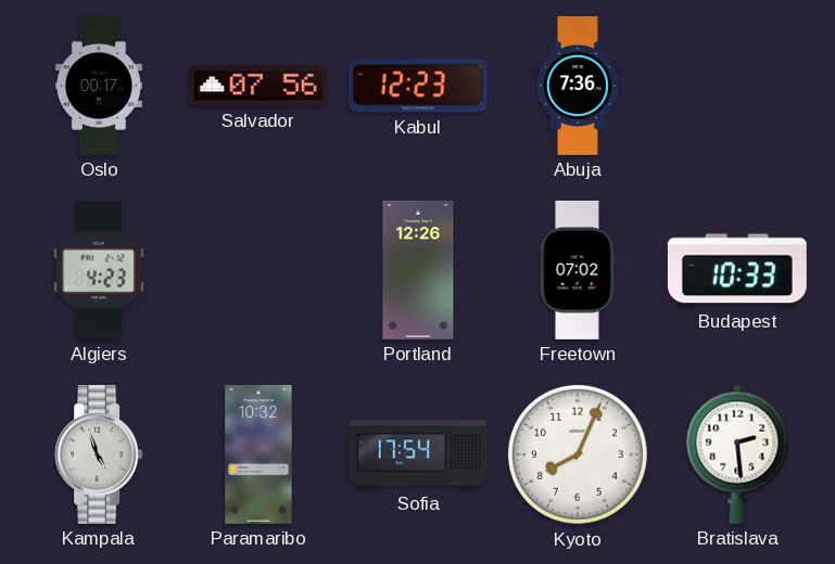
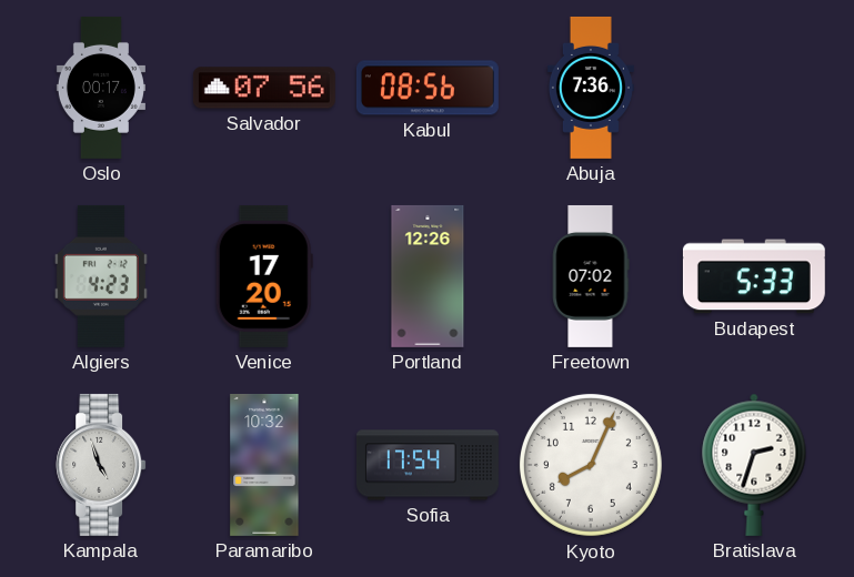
Kabul: 12:23 -> 08:56
Venice: none -> 17:20
Budapest: 10:33 -> 5:33
Bratislava: 2:29 -> 2:33
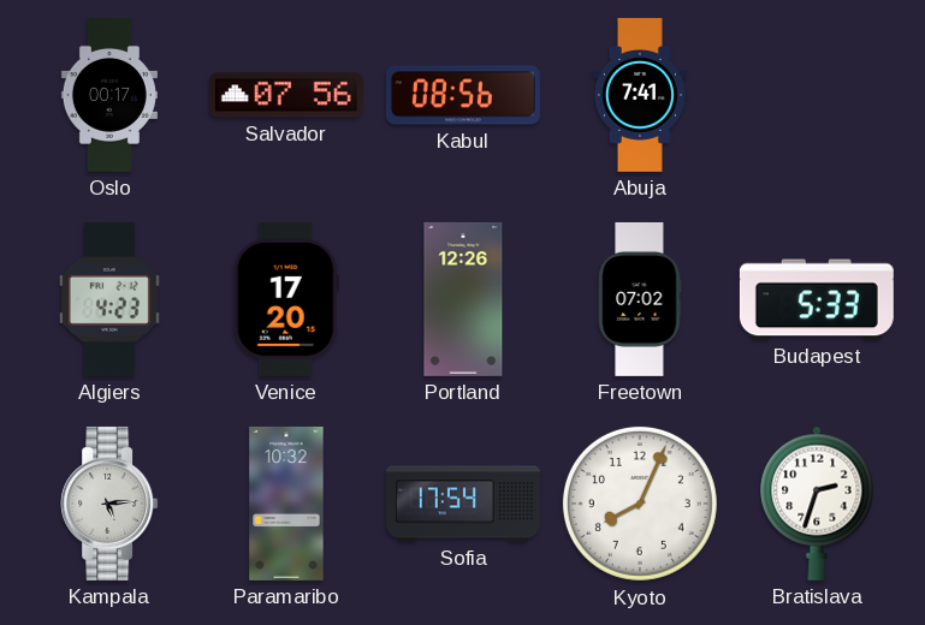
Abuja: 7:36 -> 7:41
Kampala: 4:57 -> 5:14
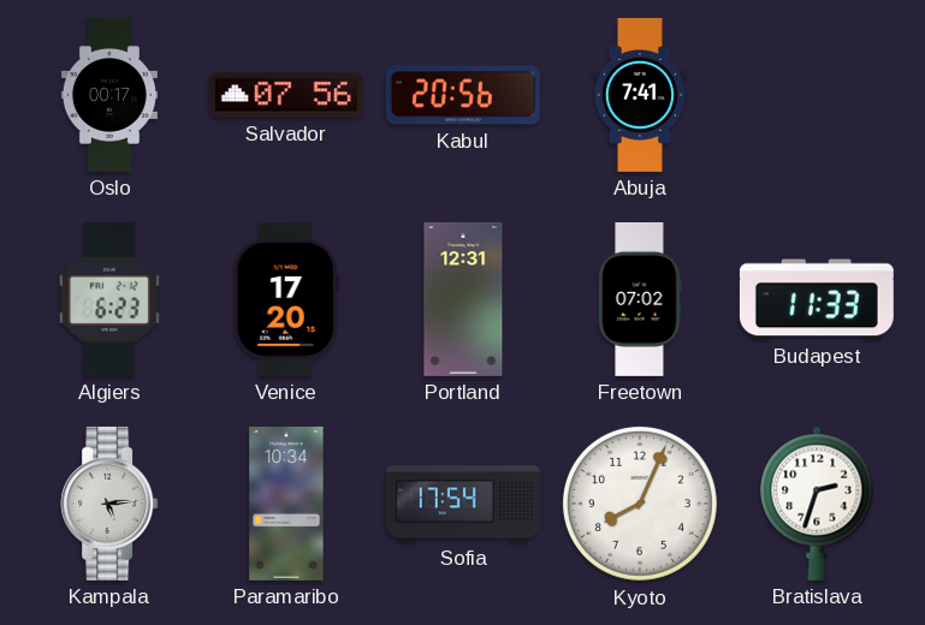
Kabul: 08:56 -> 20:56
Algiers: 4:23 -> 6:23
Portland: 12:26 -> 12:31
Budapest: 5:33 -> 11:33
Paramaribo: 10:32 -> 10:34
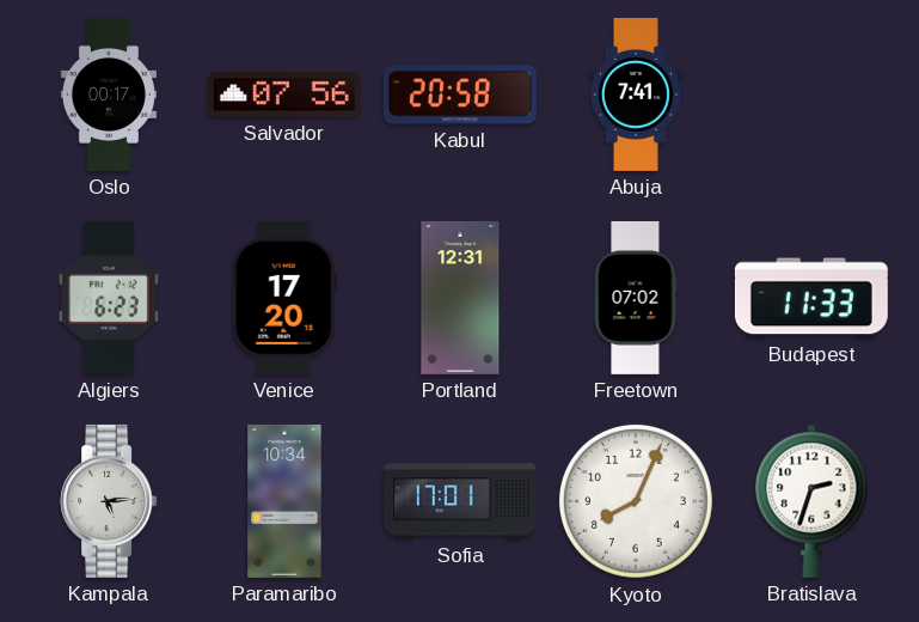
Kabul: 20:56 -> 20:58
Sofia: 17:54 -> 17:01
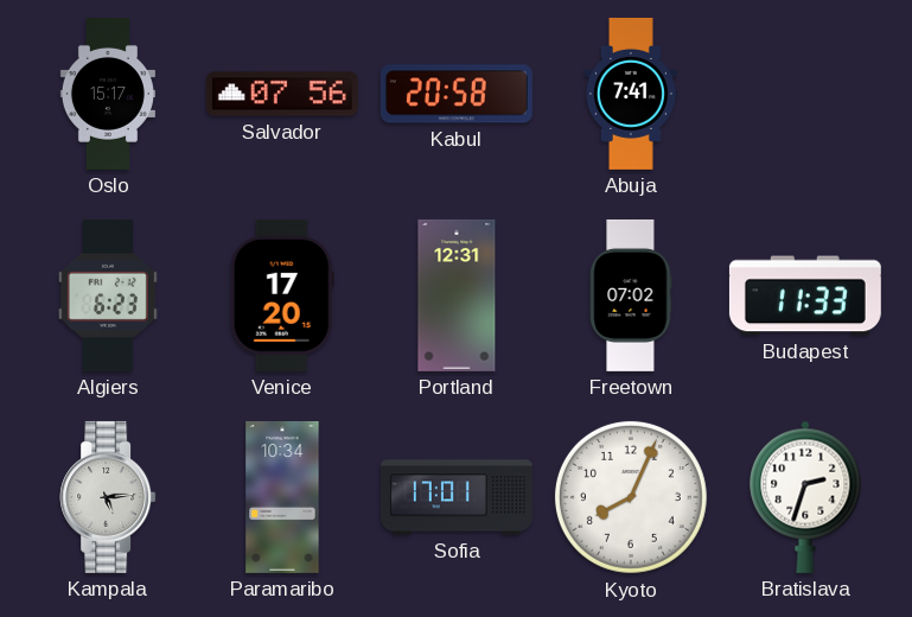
Oslo: 00:17 -> 15:17
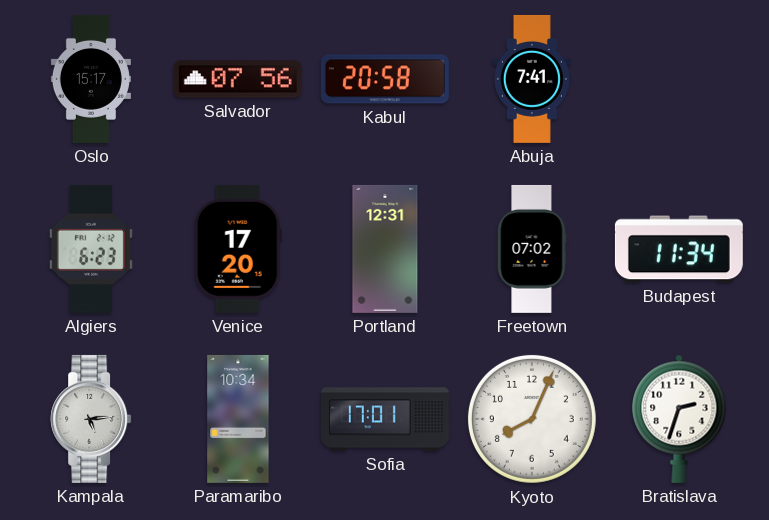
Budapest: 11:33 -> 11:34
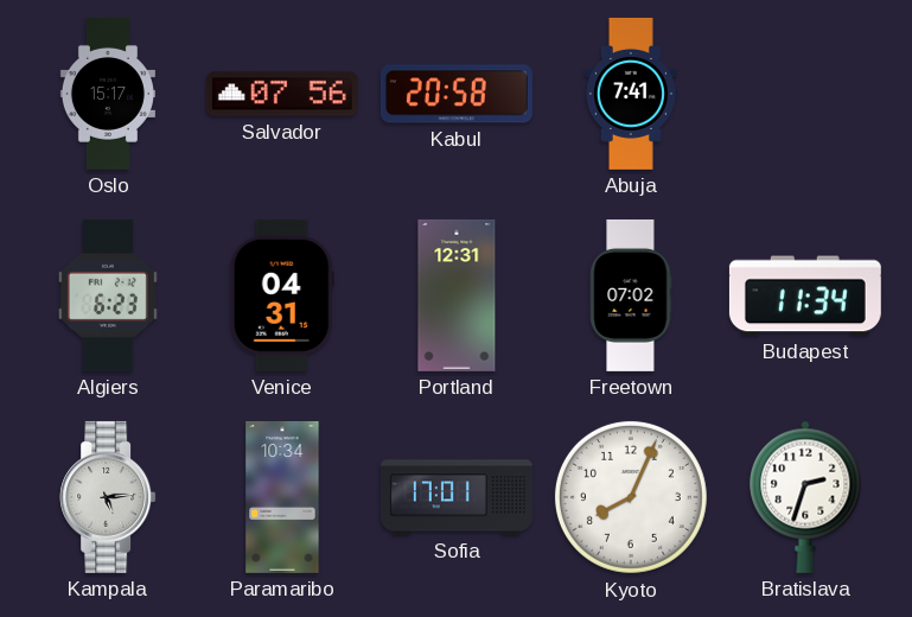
Venice: 17:20 -> 04:31
